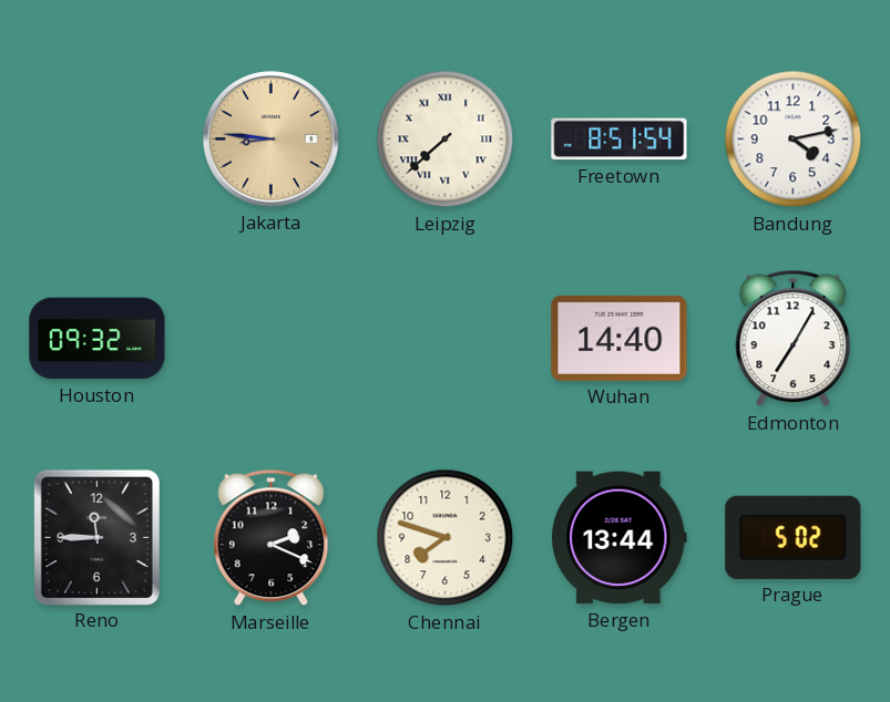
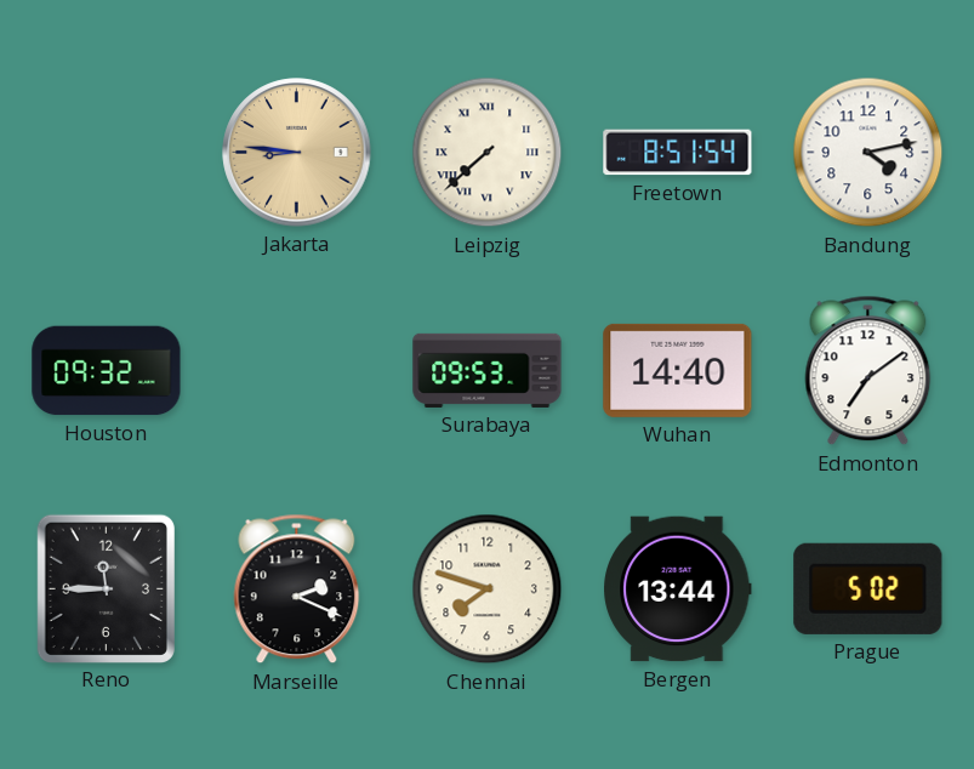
Surabaya: none -> 09:53
Edmonton: 7:05 -> 7:09
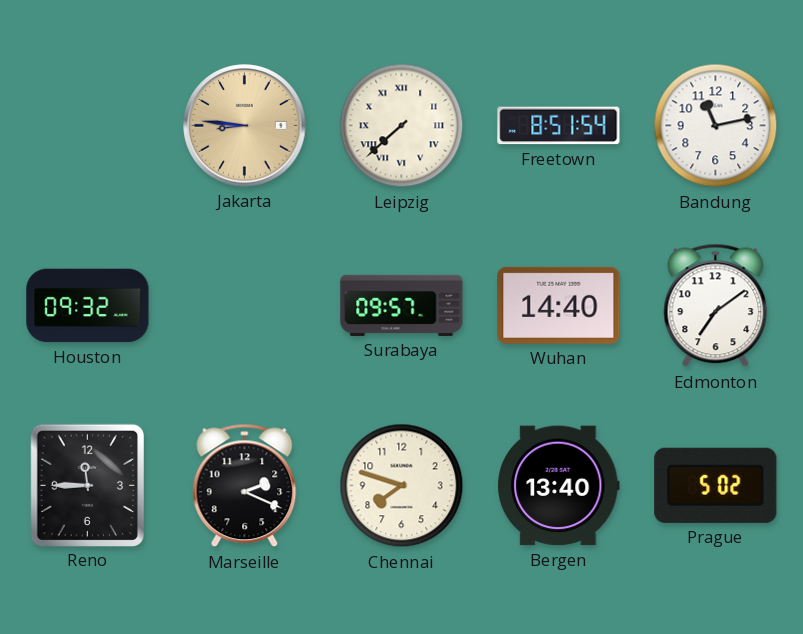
Bandung: 4:13 -> 11:13
Surabaya: 09:53 -> 09:57
Bergen: 13:44 -> 13:40
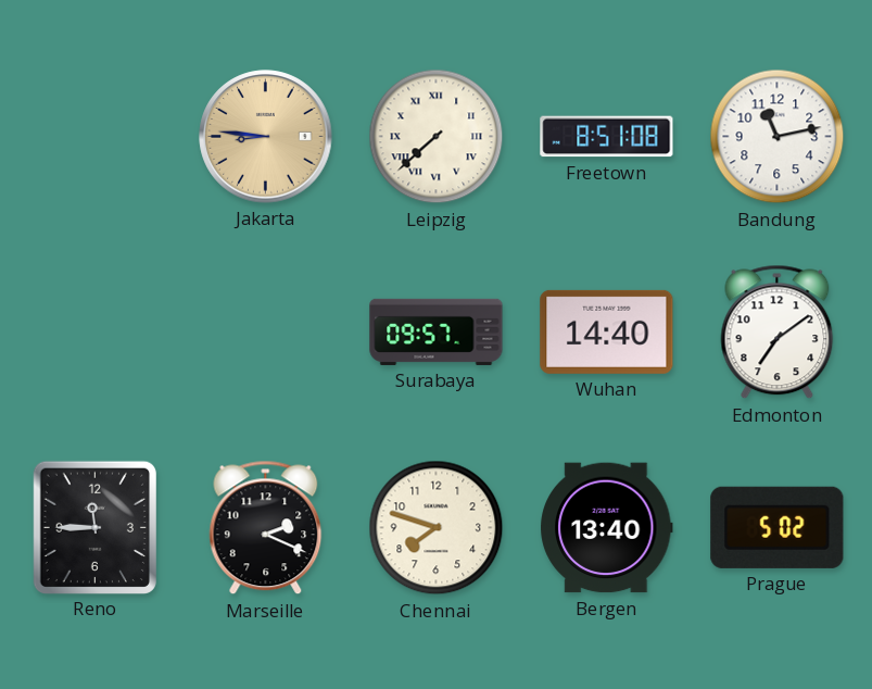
Freetown: 8:51:54 -> 8:51:08
Houston: 09:32 -> none
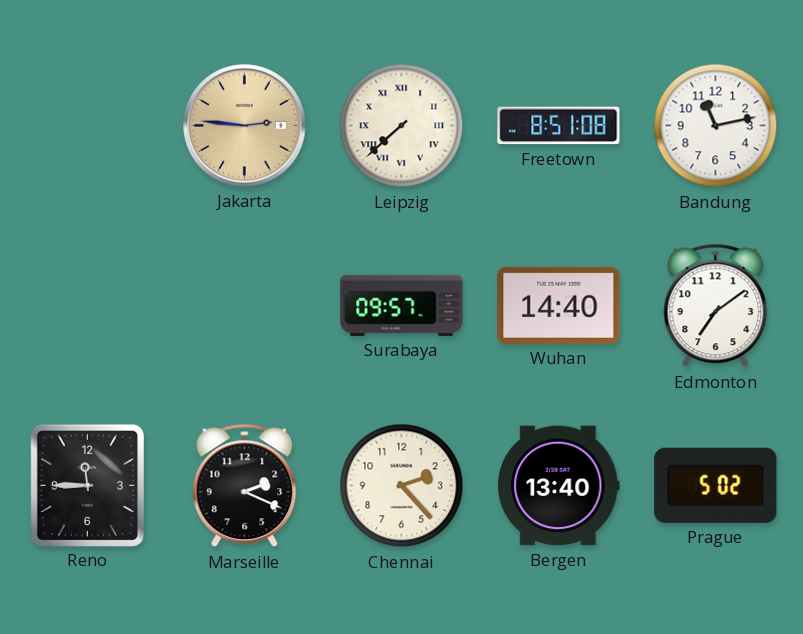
Jakarta: 8:46 -> 2:46
Chennai: 7:48 -> 2:23
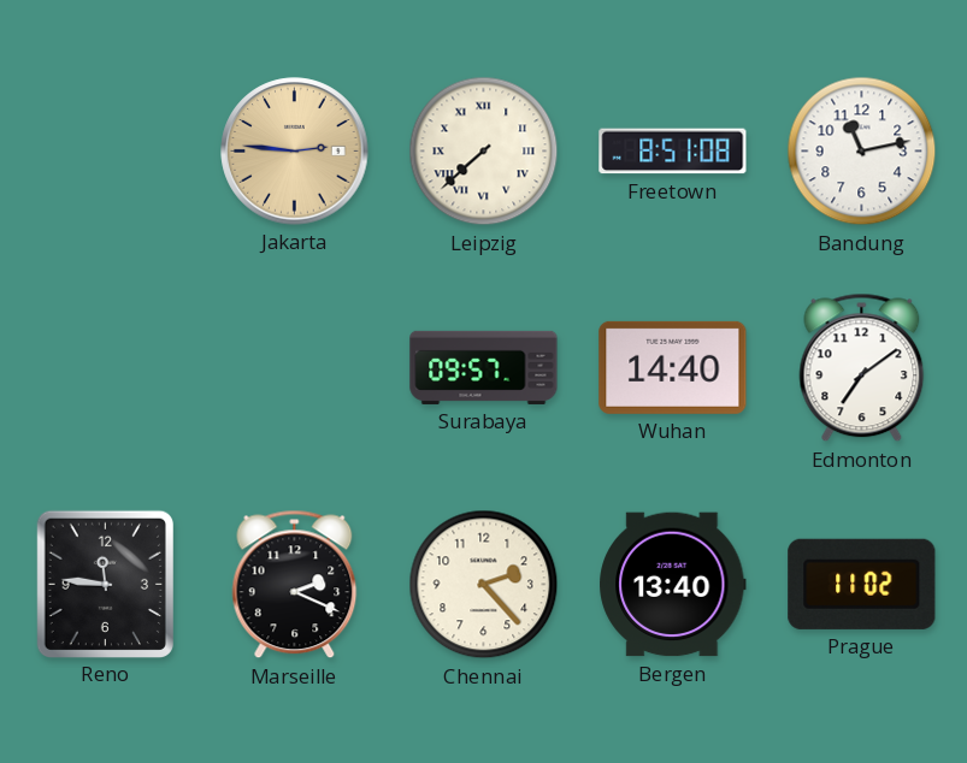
Reno: 11:45 -> 11:46
Prague: 5:02 -> 11:02
